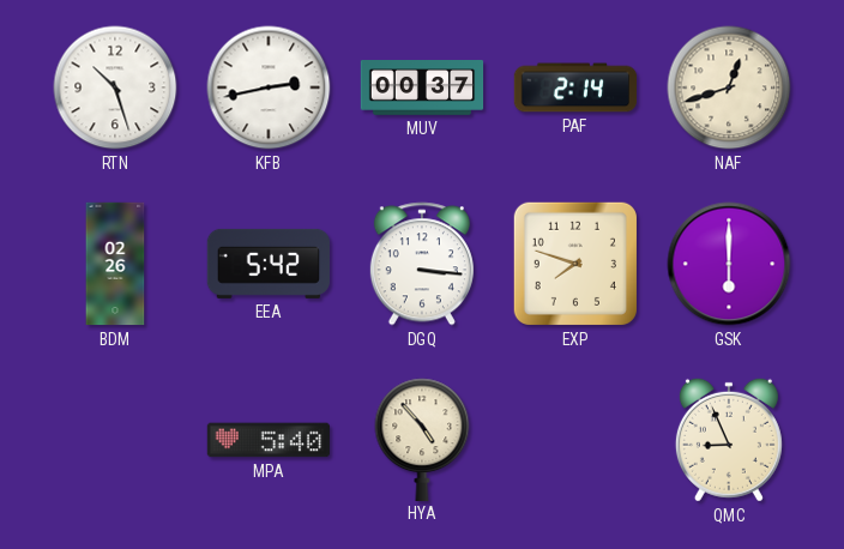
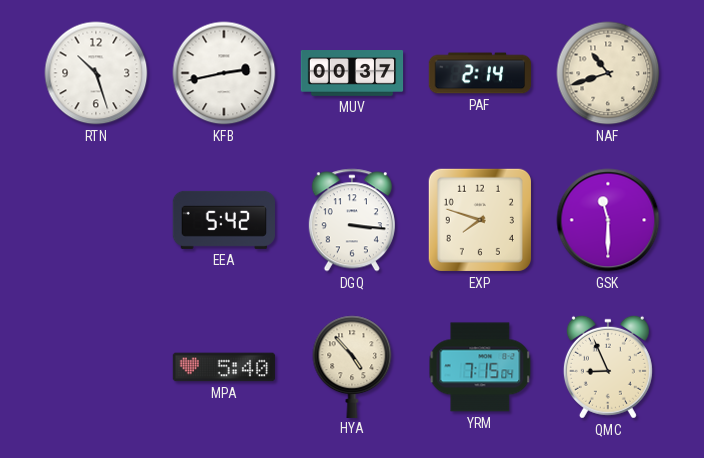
NAF: 12:42 -> 10:42
BDM: 02:26 -> none
GSK: 6:00 -> 11:30
YRM: none -> 7:15
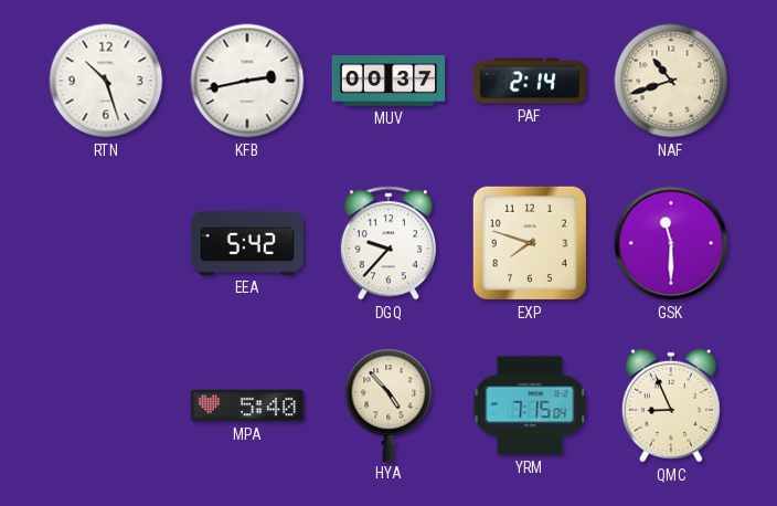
DGQ: 3:16 -> 9:37
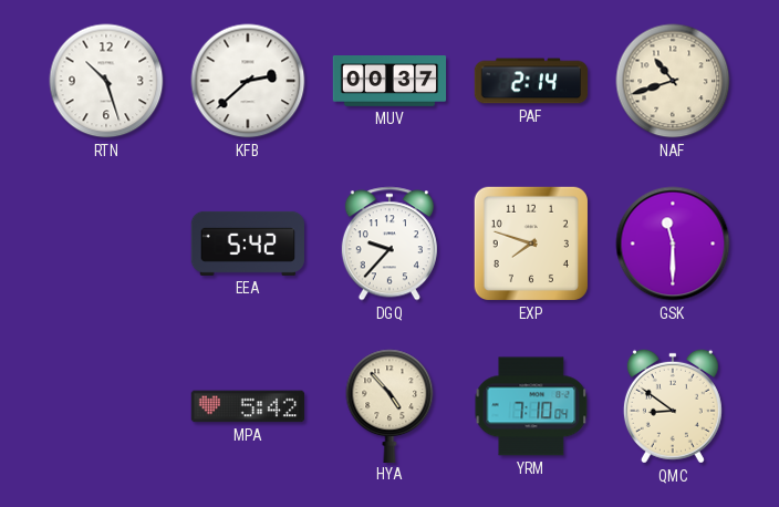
KFB: 2:43 -> 2:38
MPA: 5:40 -> 5:42
YRM: 7:15 -> 7:10
QMC: 8:56 -> 8:51
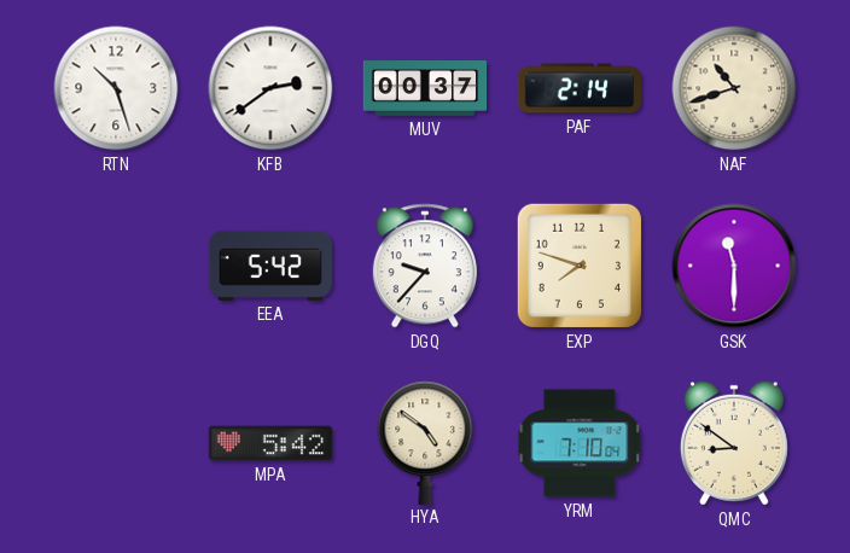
KFB: 2:38 -> 2:39
HYA: 4:53 -> 4:51
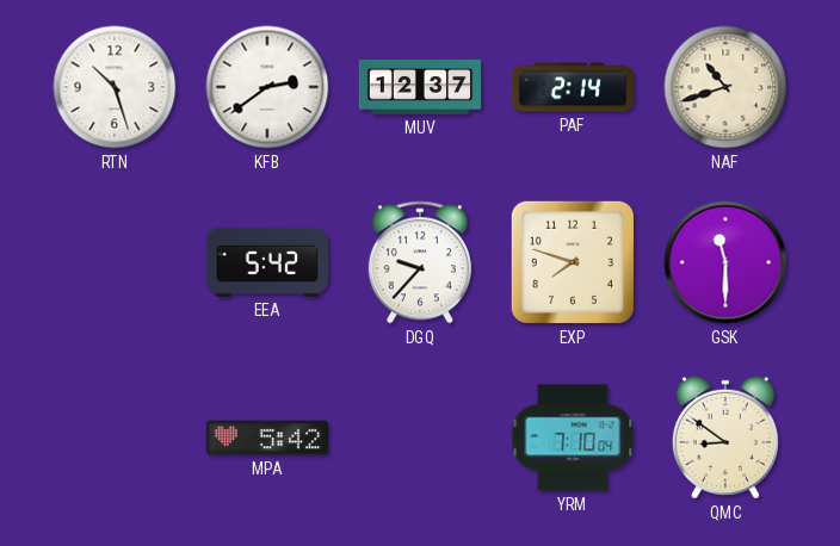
MUV: 00:37 -> 12:37
HYA: 4:51 -> none
